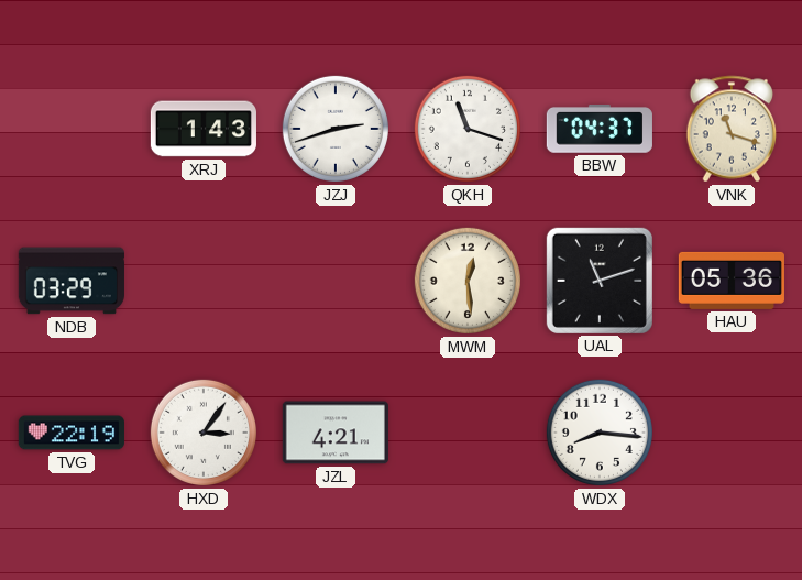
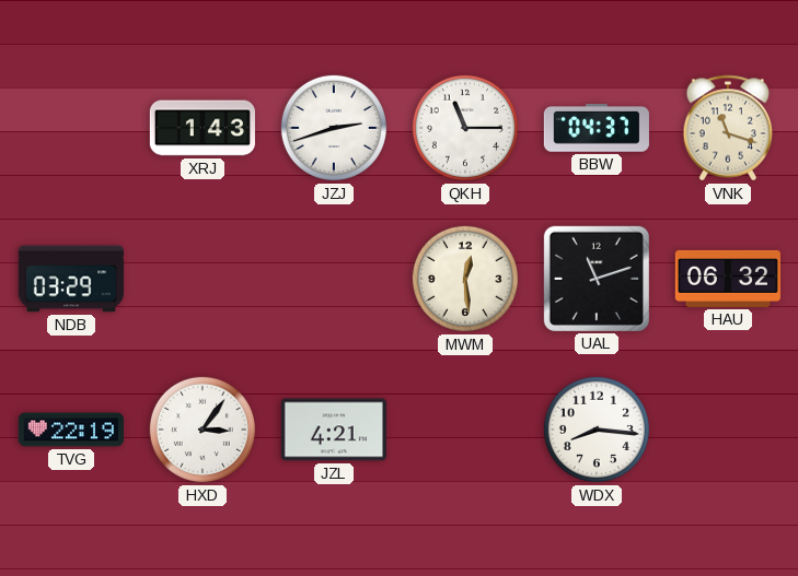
QKH: 11:18 -> 11:15
HAU: 05:36 -> 06:32
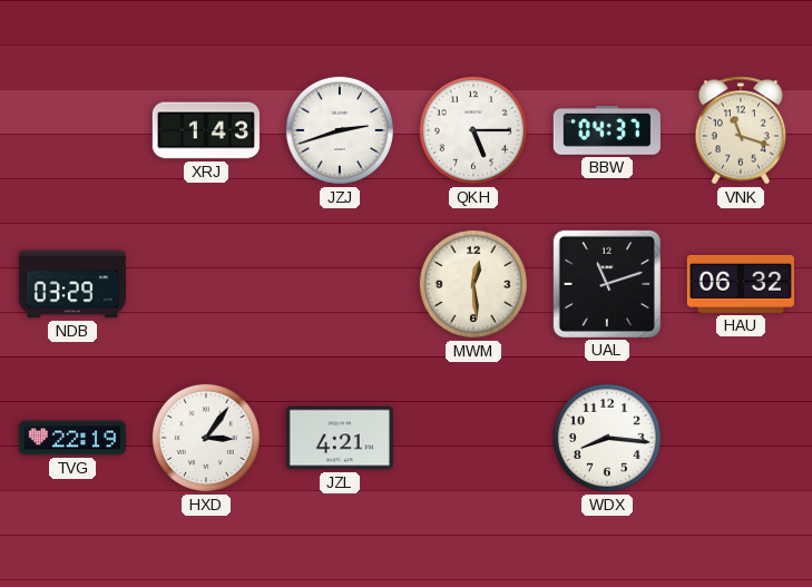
QKH: 11:15 -> 5:15
